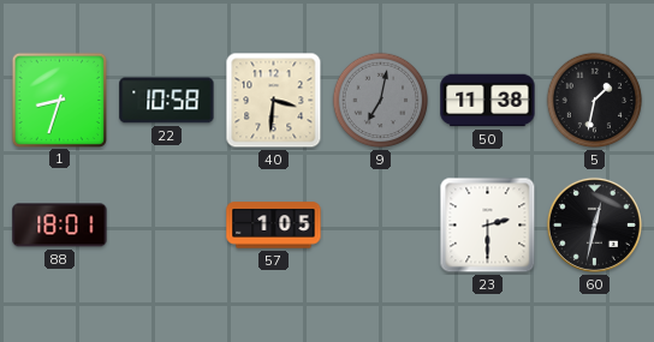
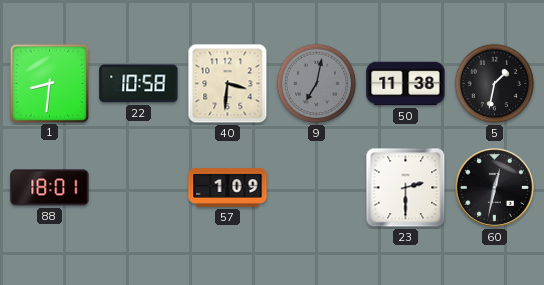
1: 8:33 -> 8:31
57: 1:05 -> 1:09
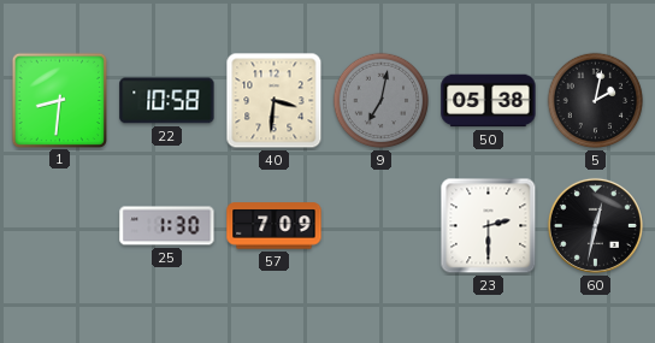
50: 11:38 -> 05:38
5: 1:32 -> 2:02
88: 18:01 -> none
25: none -> 1:30
57: 1:09 -> 7:09
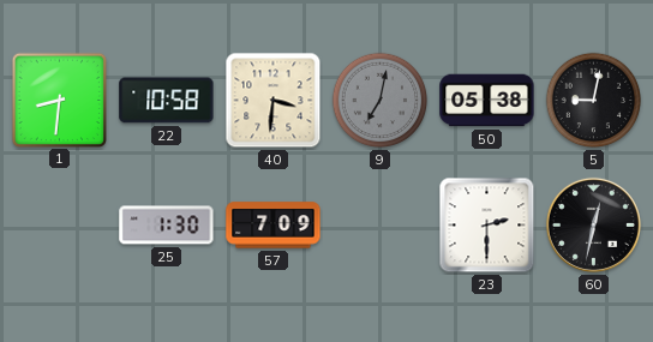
5: 2:02 -> 9:02
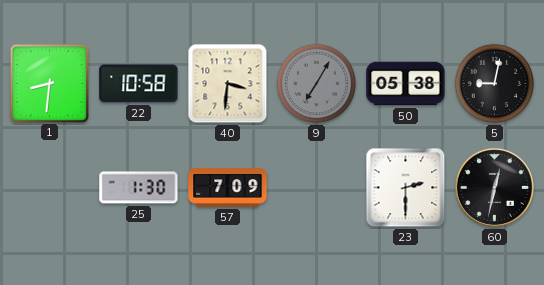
9: 7:02 -> 7:05
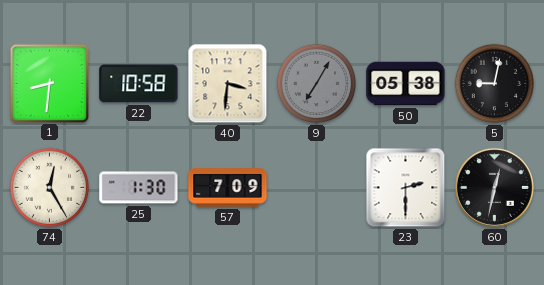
74: none -> 12:25
